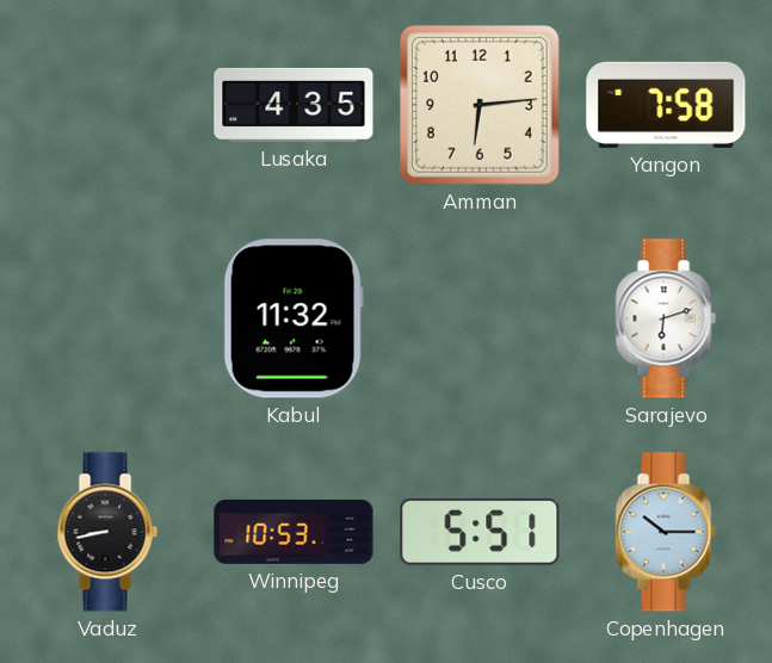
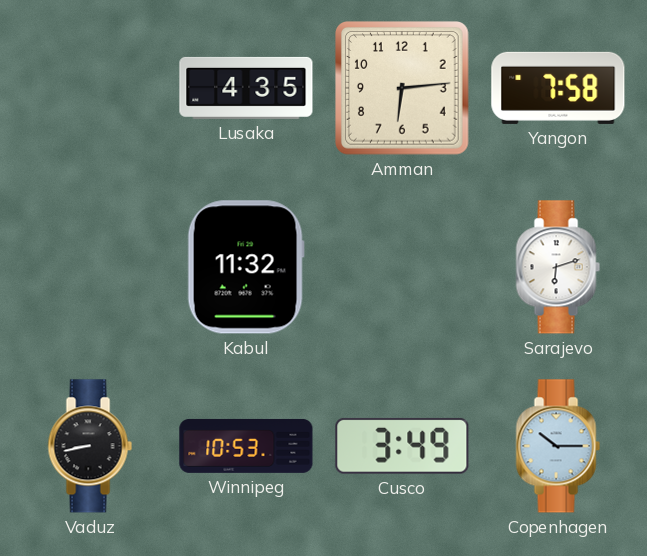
Cusco: 5:51 -> 3:49
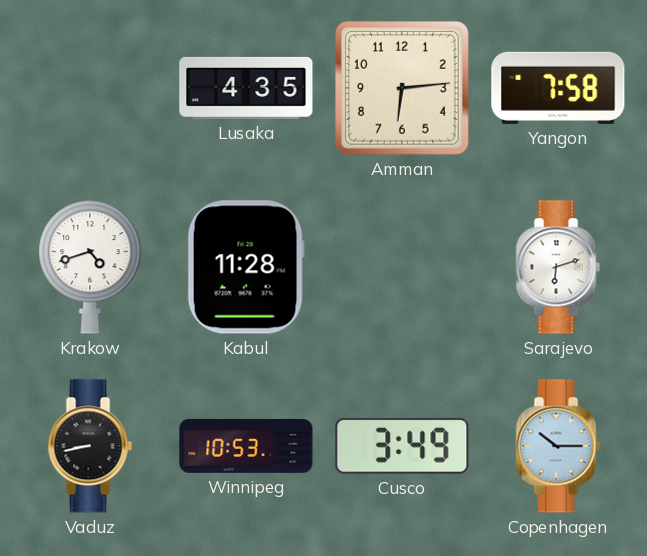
Krakow: none -> 4:42
Kabul: 11:32 -> 11:28
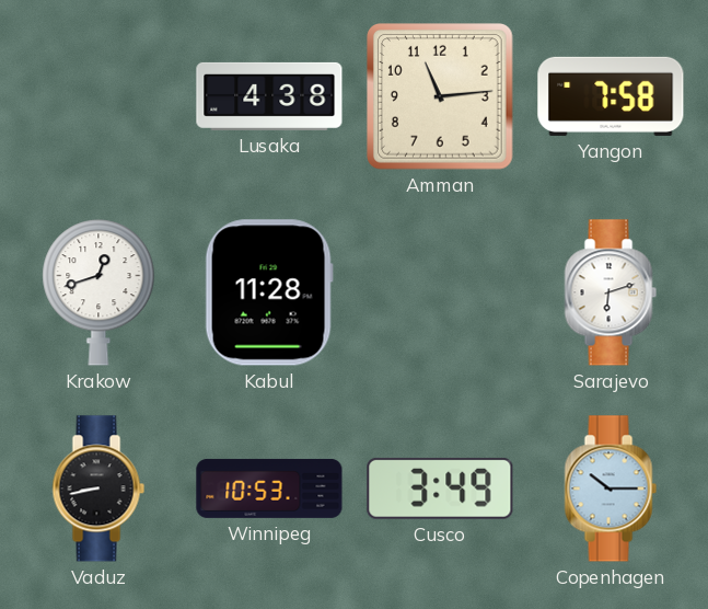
Lusaka: 4:35 -> 4:38
Amman: 6:14 -> 11:14
Krakow: 4:42 -> 12:42
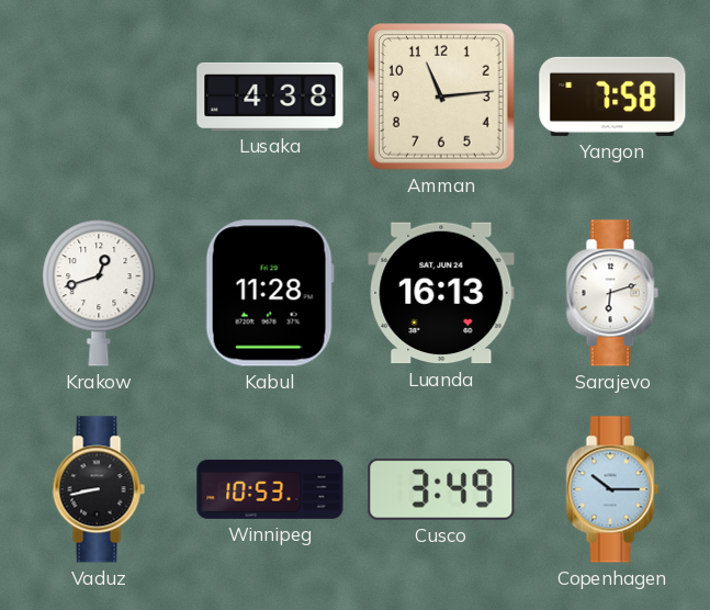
Luanda: none -> 16:13
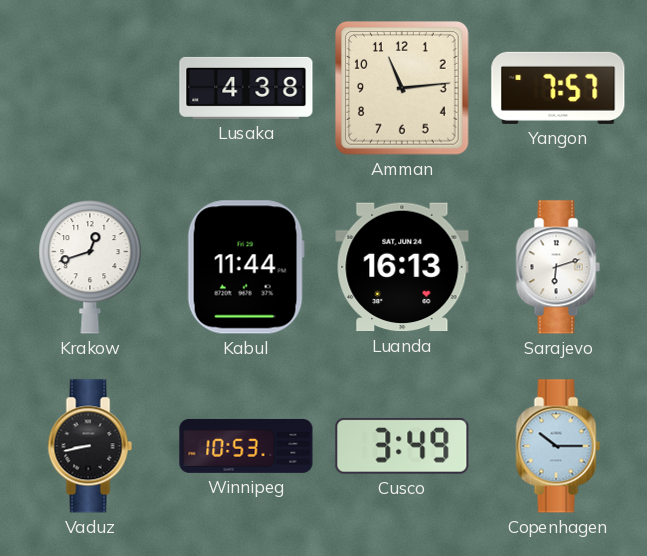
Yangon: 7:58 -> 7:57
Kabul: 11:28 -> 11:44
